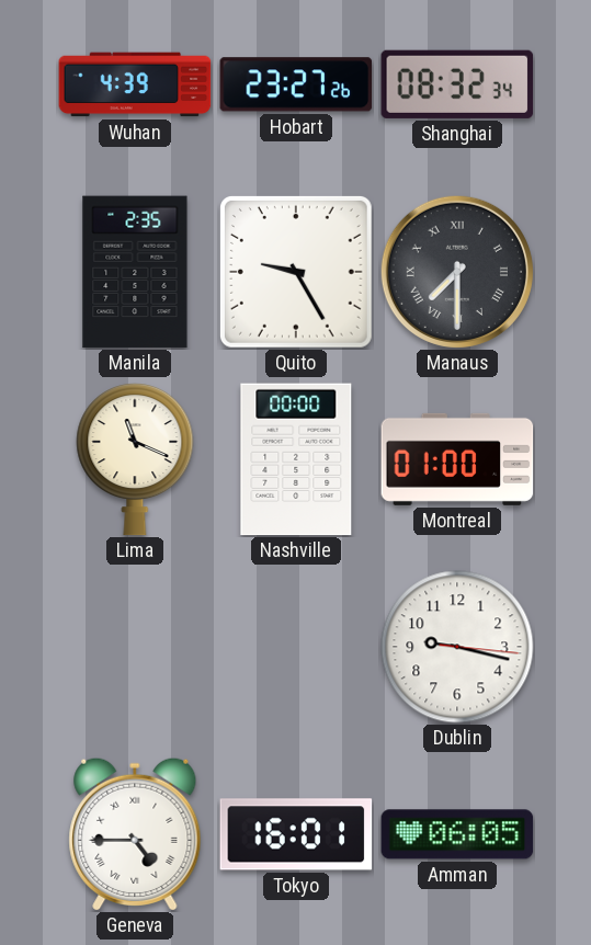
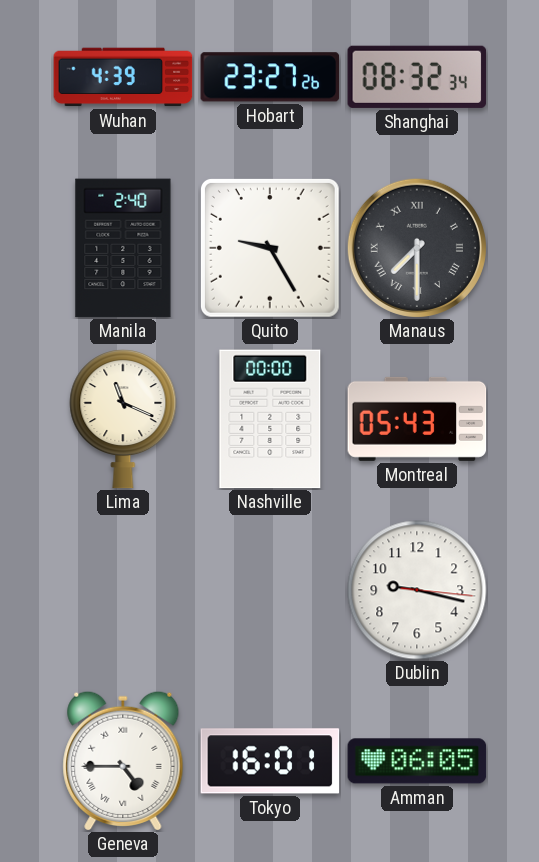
Manila: 2:35 -> 2:40
Montreal: 01:00 -> 05:43
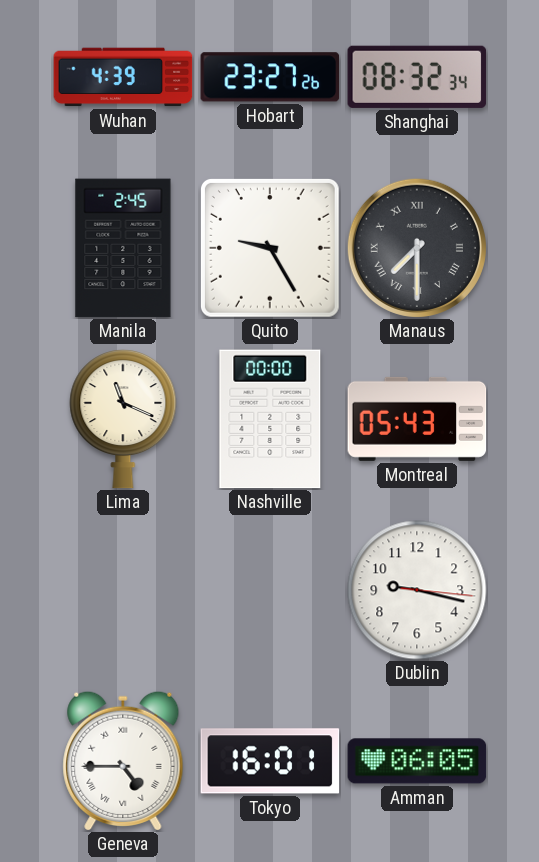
Manila: 2:40 -> 2:45
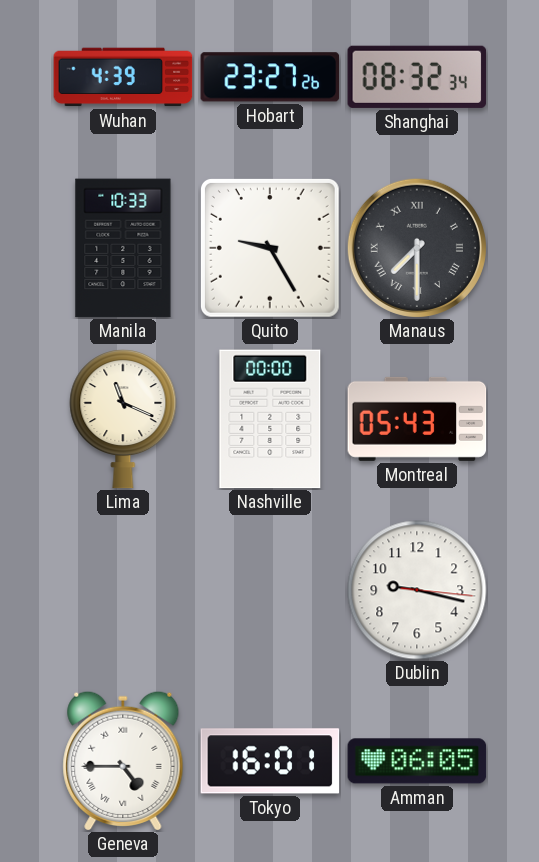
Manila: 2:45 -> 10:33
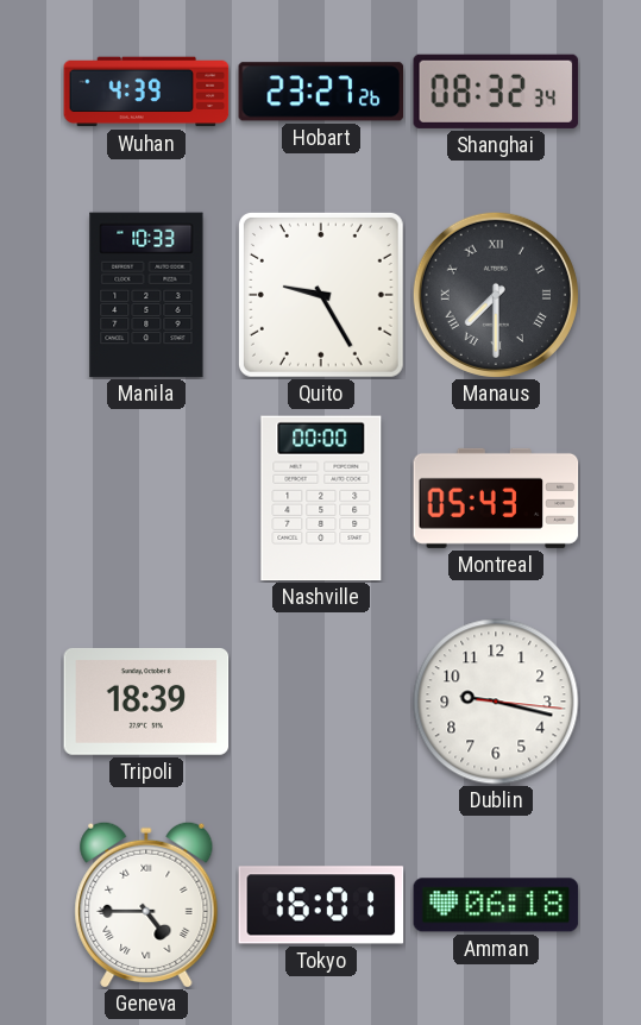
Lima: 11:19 -> none
Tripoli: none -> 18:39
Amman: 06:05 -> 06:18
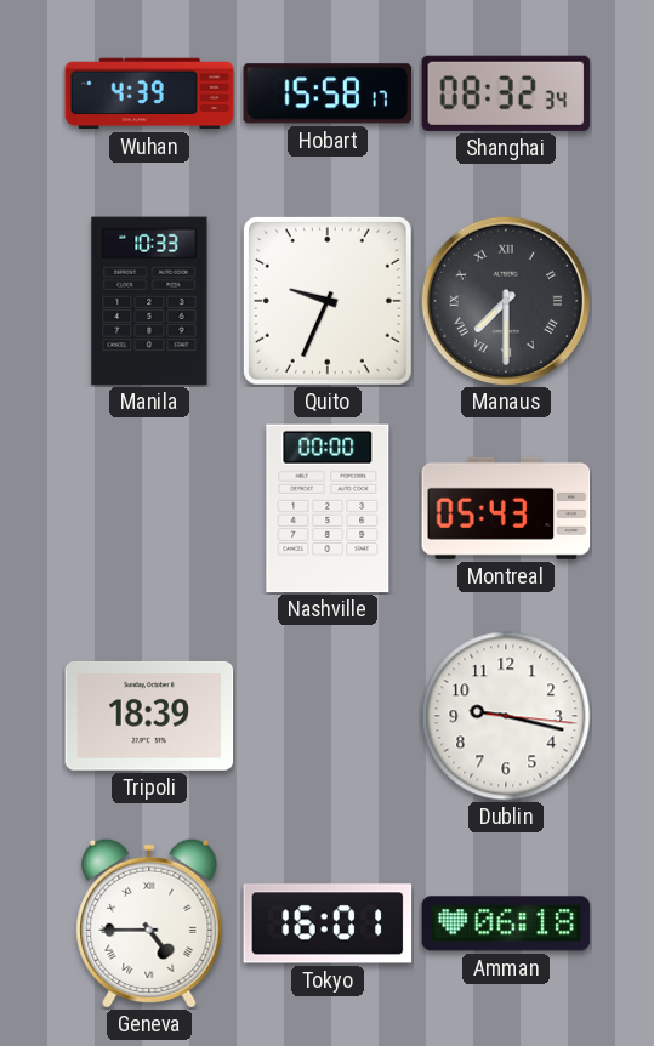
Hobart: 23:27 -> 15:58
Quito: 9:25 -> 9:34
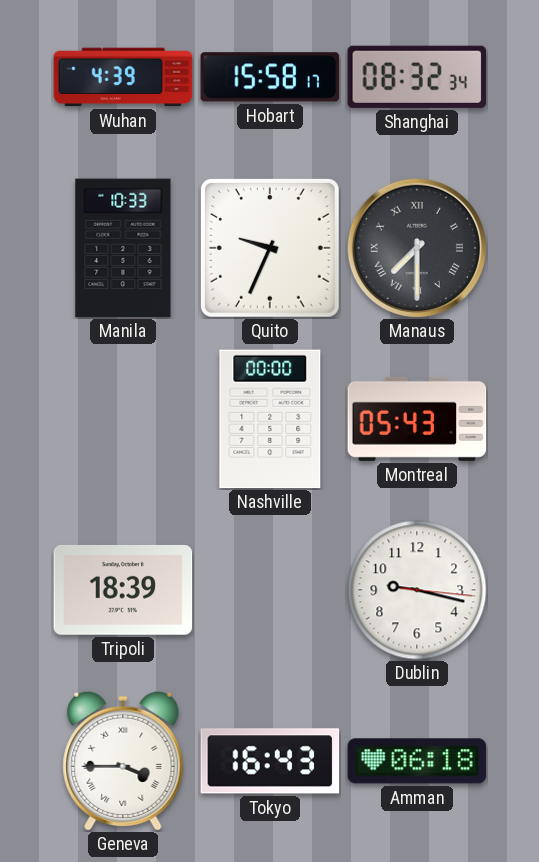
Geneva: 4:45 -> 3:45
Tokyo: 16:01 -> 16:43
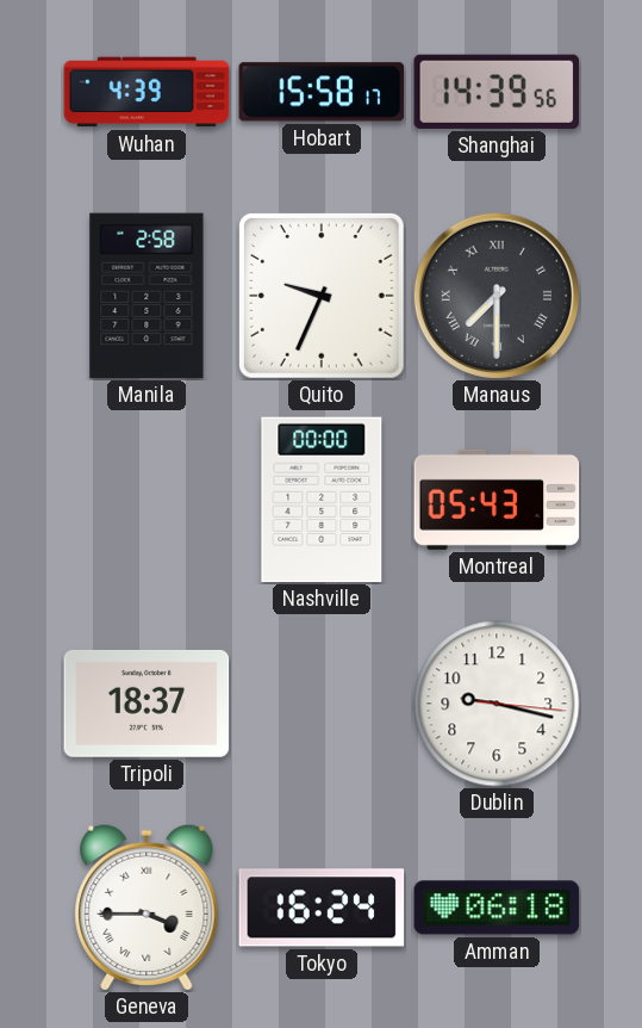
Shanghai: 08:32 -> 14:39
Manila: 10:33 -> 2:58
Tripoli: 18:39 -> 18:37
Tokyo: 16:43 -> 16:24
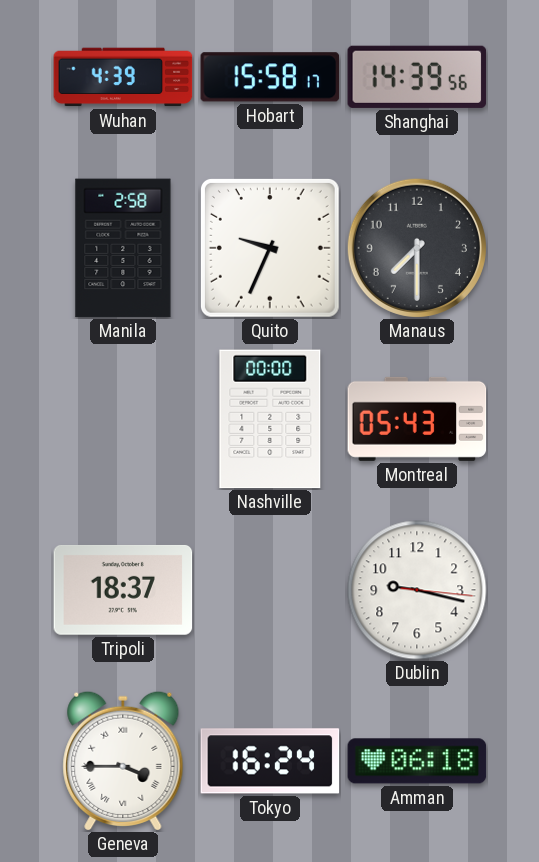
Manaus numerals: Roman -> Arabic
